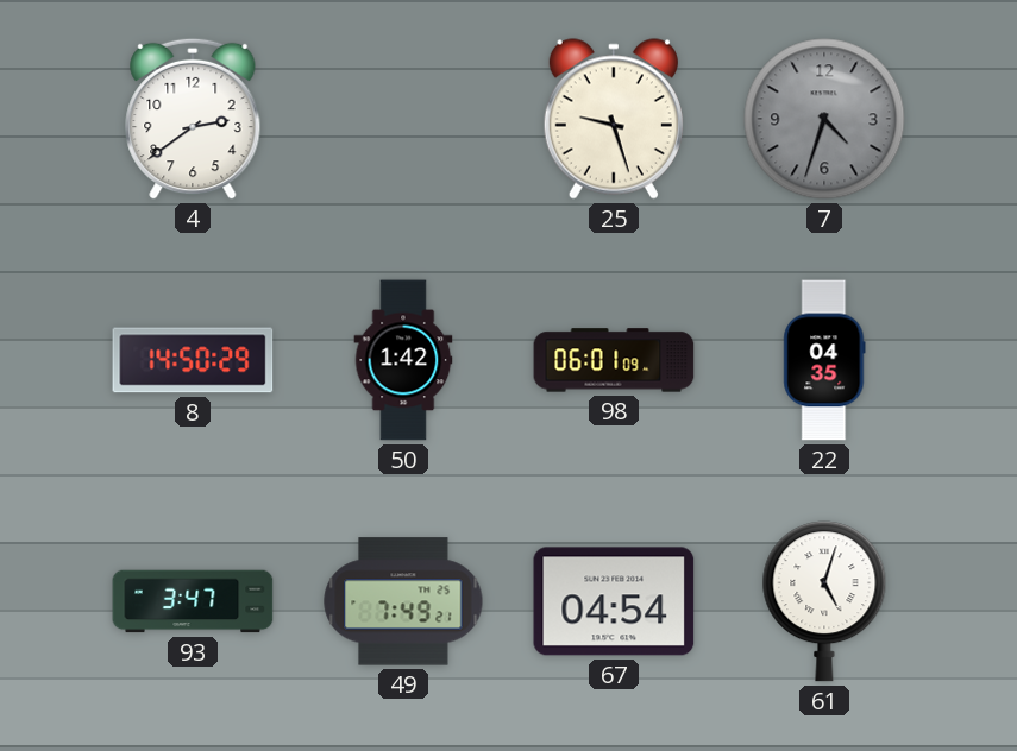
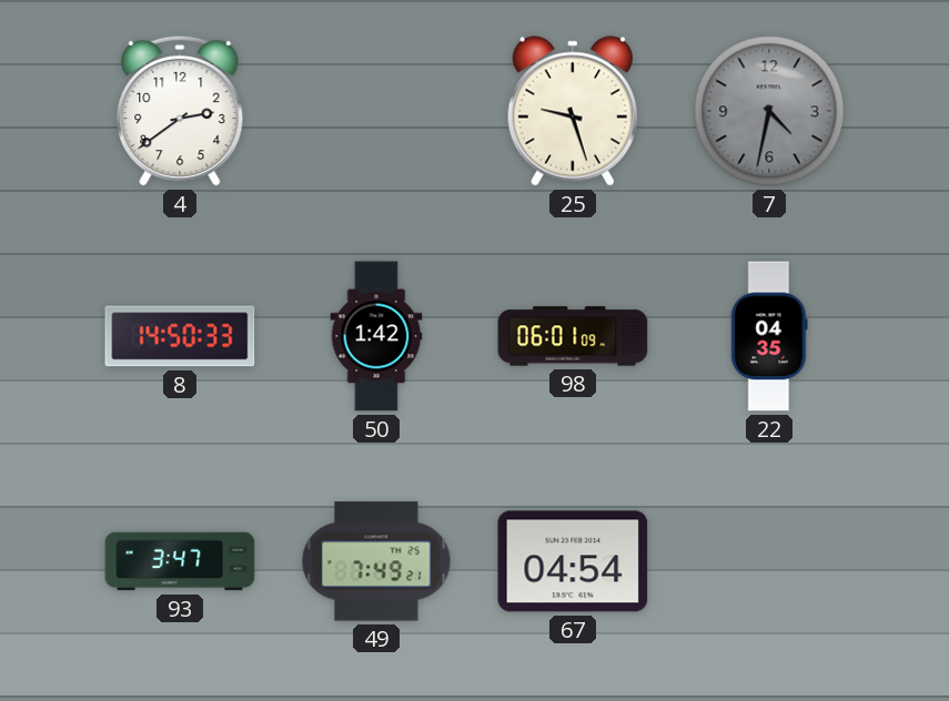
7: 4:33 -> 4:32
8: 14:50:29 -> 14:50:33
61: 5:03 -> none
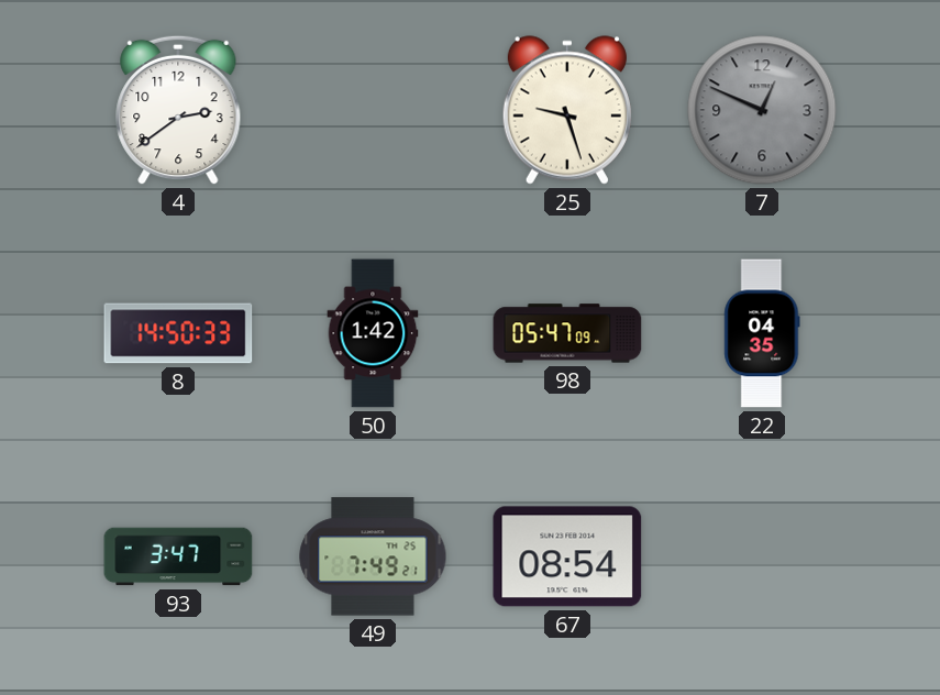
7: 4:32 -> 12:49
98: 06:01 -> 05:47
67: 04:54 -> 08:54
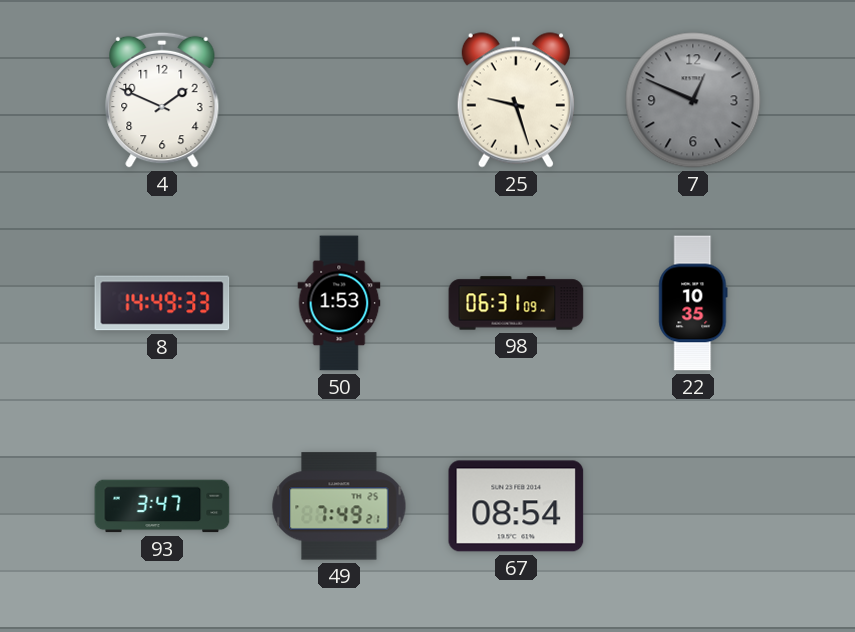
4: 2:39 -> 1:49
8: 14:50 -> 14:49
50: 1:42 -> 1:53
98: 05:47 -> 06:31
22: 04:35 -> 10:35
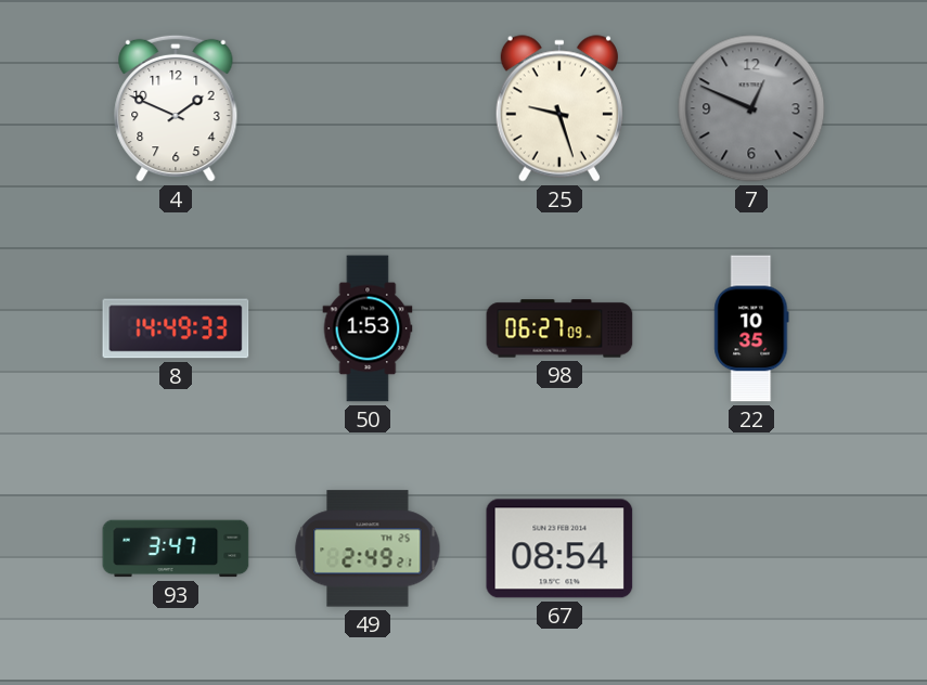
98: 06:31 -> 06:27
49: 7:49 -> 2:49
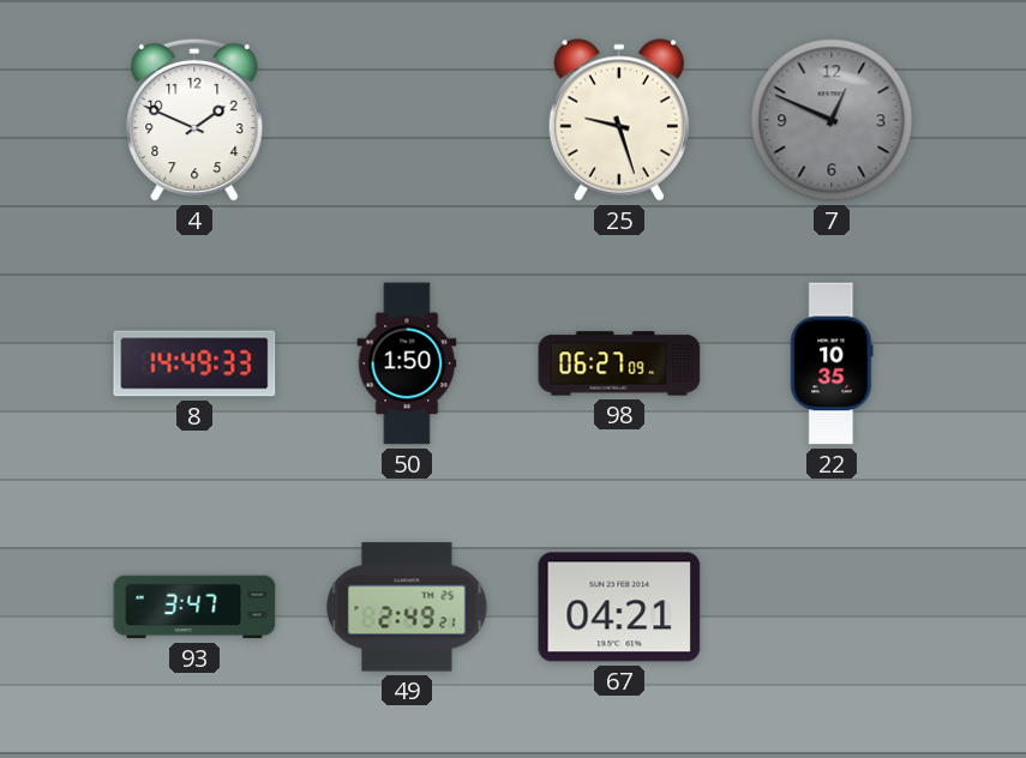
50: 1:53 -> 1:50
67: 08:54 -> 04:21
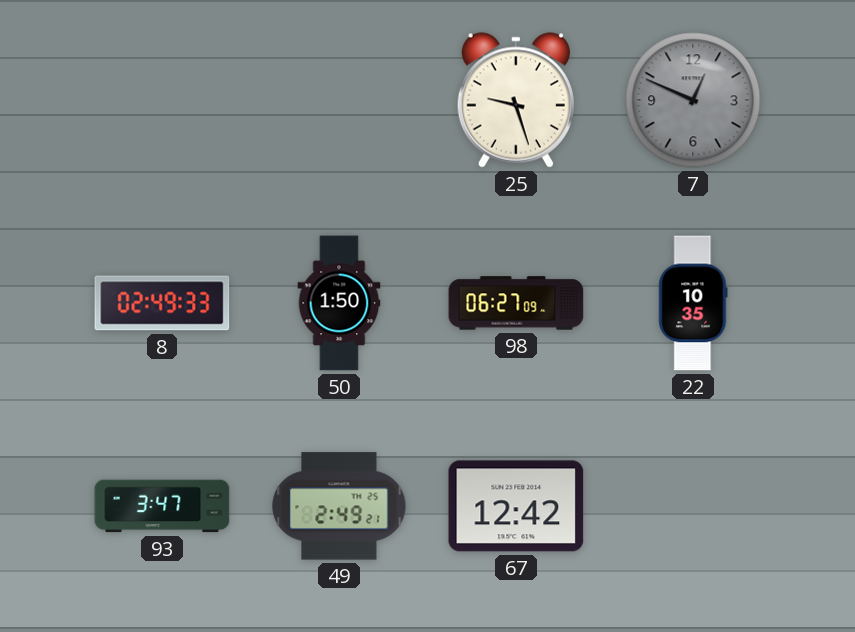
4: 1:49 -> none
8: 14:49 -> 02:49
67: 04:21 -> 12:42
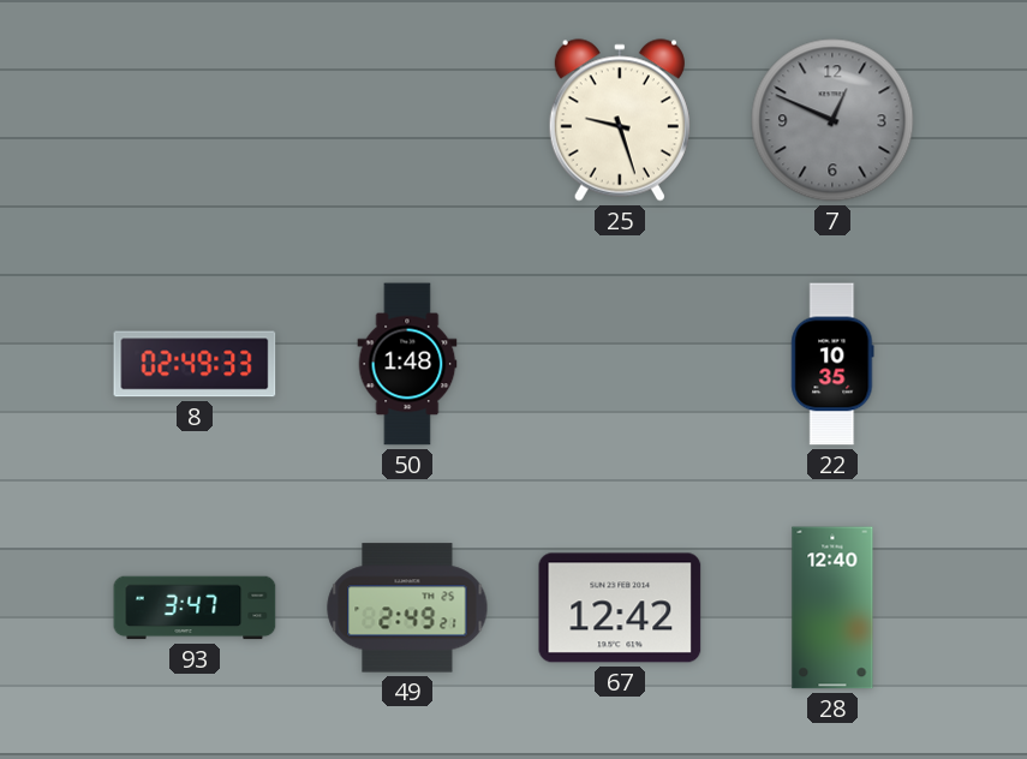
50: 1:50 -> 1:48
98: 06:27 -> none
28: none -> 12:40
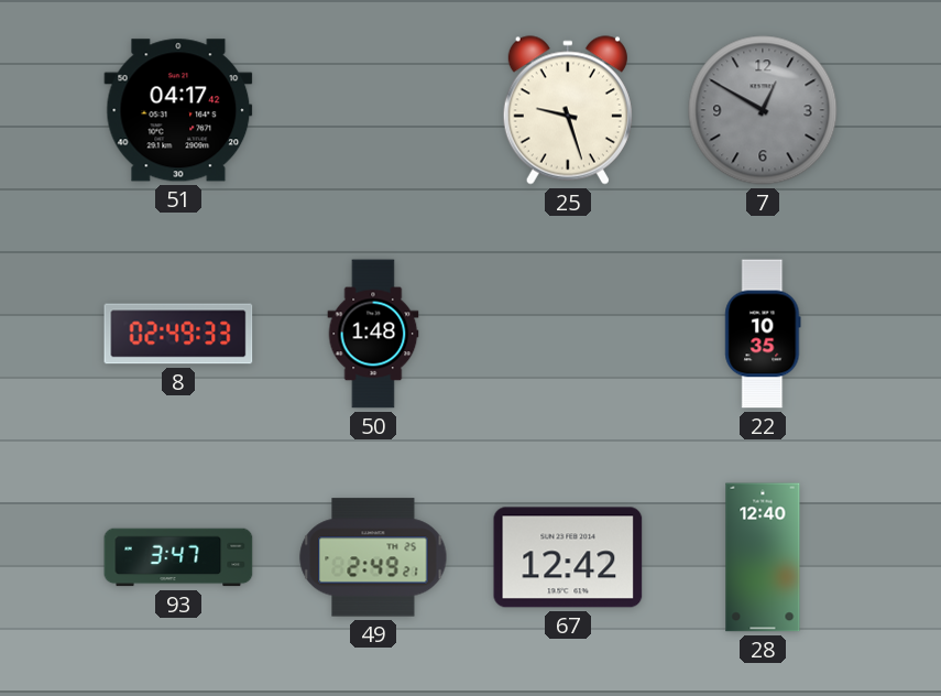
51: none -> 04:17
7: 12:49 -> 12:50
